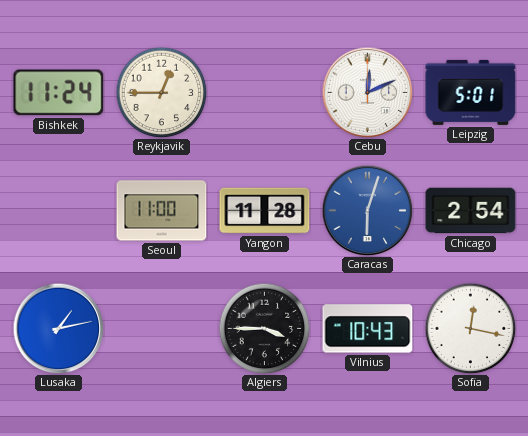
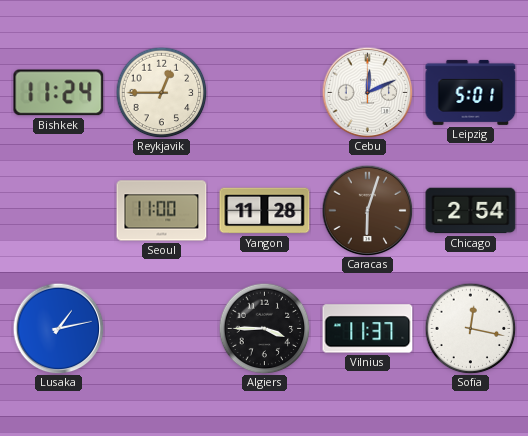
Caracas dial: blue -> brown
Vilnius: 10:43 -> 11:37
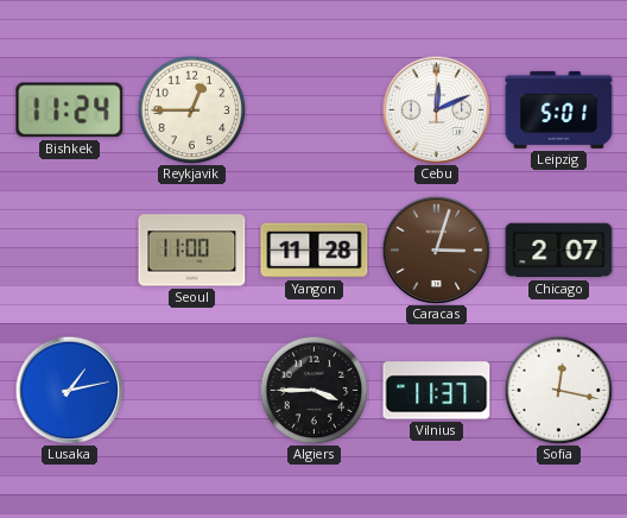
Caracas: 6:03 -> 3:03
Chicago: 2:54 -> 2:07
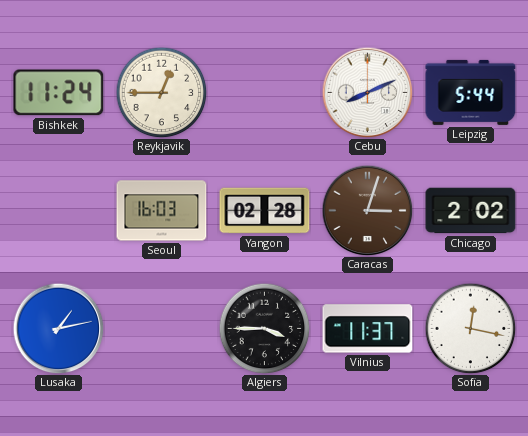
Cebu: 12:11 -> 8:11
Leipzig: 5:01 -> 5:44
Seoul: 11:00 -> 16:03
Yangon: 11:28 -> 02:28
Chicago: 2:07 -> 2:02
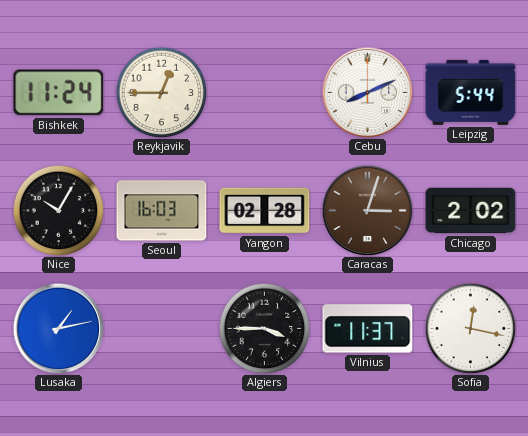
Nice: none -> 10:05
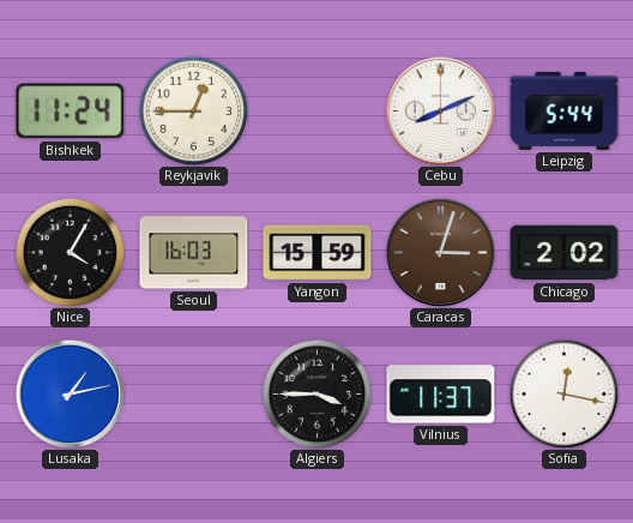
Nice: 10:05 -> 4:05
Yangon: 02:28 -> 15:59
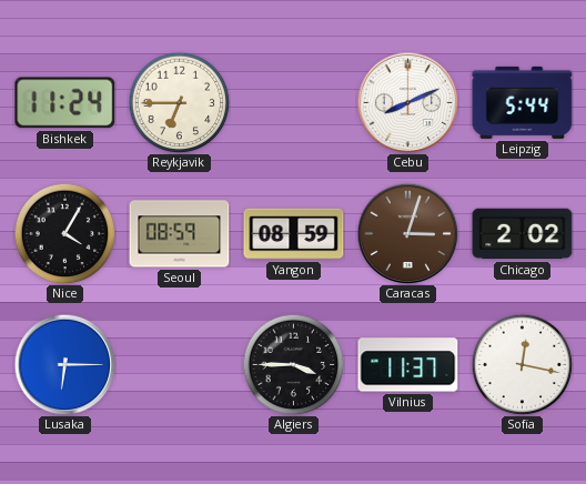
Reykjavik: 12:45 -> 6:45
Seoul: 16:03 -> 08:59
Yangon: 15:59 -> 08:59
Lusaka: 1:13 -> 6:15
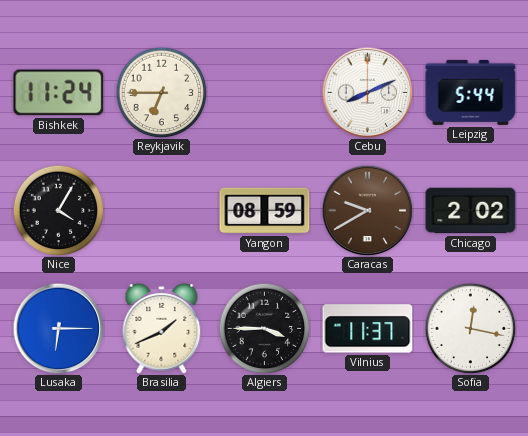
Seoul: 08:59 -> none
Caracas: 3:03 -> 9:40
Brasilia: none -> 1:41
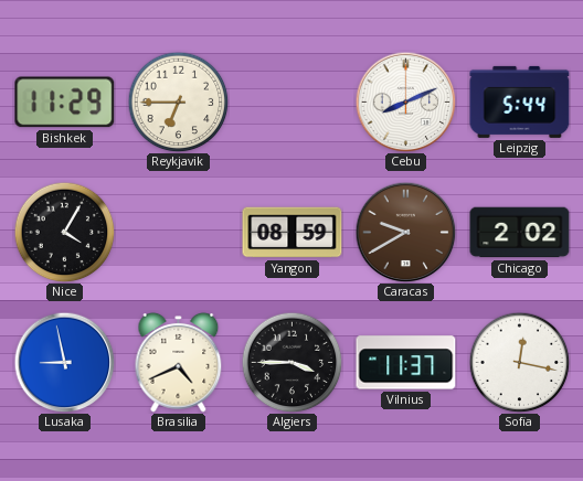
Bishkek: 11:24 -> 11:29
Lusaka: 6:15 -> 8:58
Brasilia: 1:41 -> 4:41
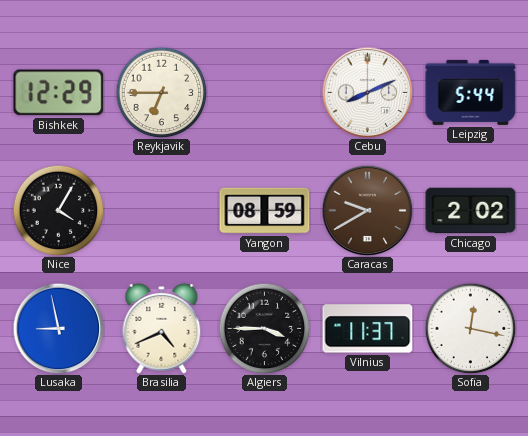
Bishkek: 11:29 -> 12:29
